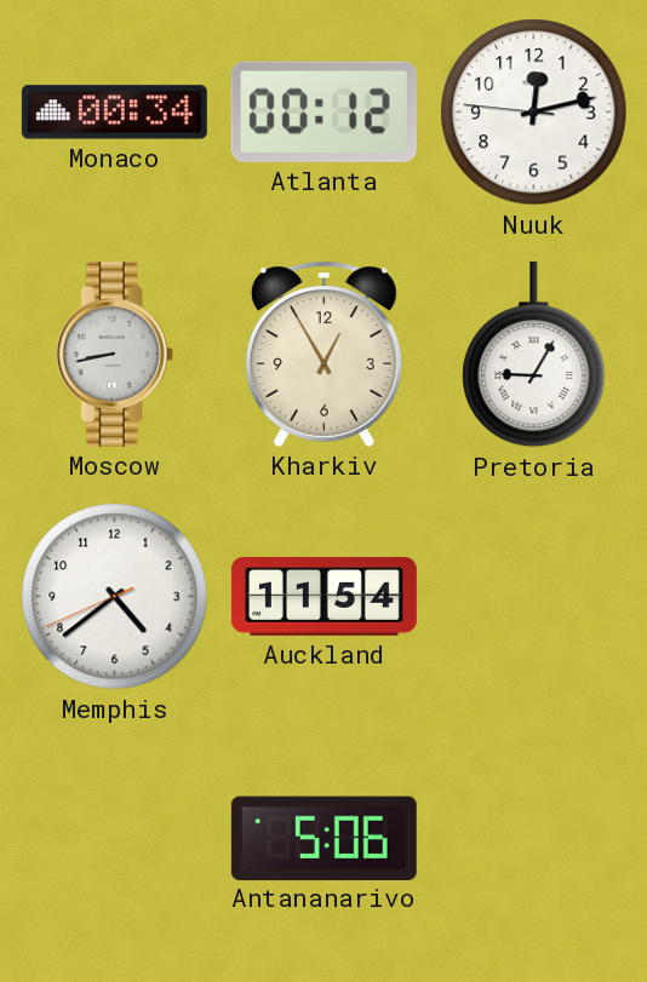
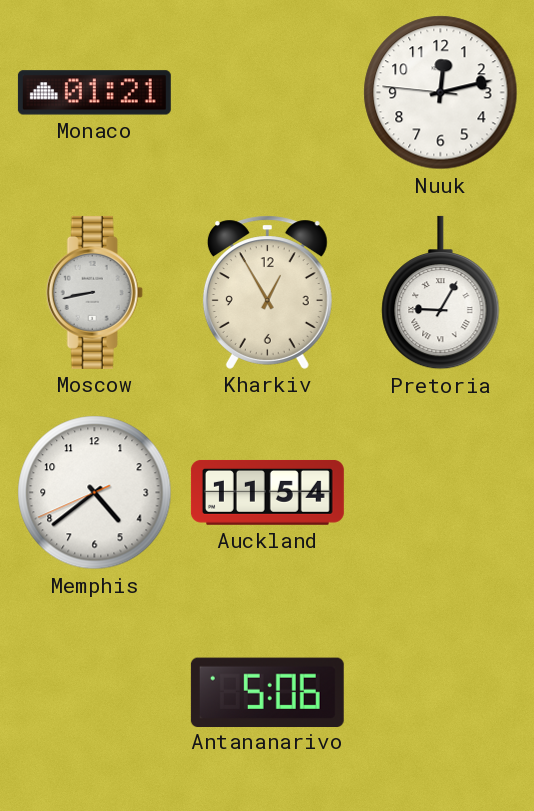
Monaco: 00:34 -> 01:21
Atlanta: 00:12 -> none
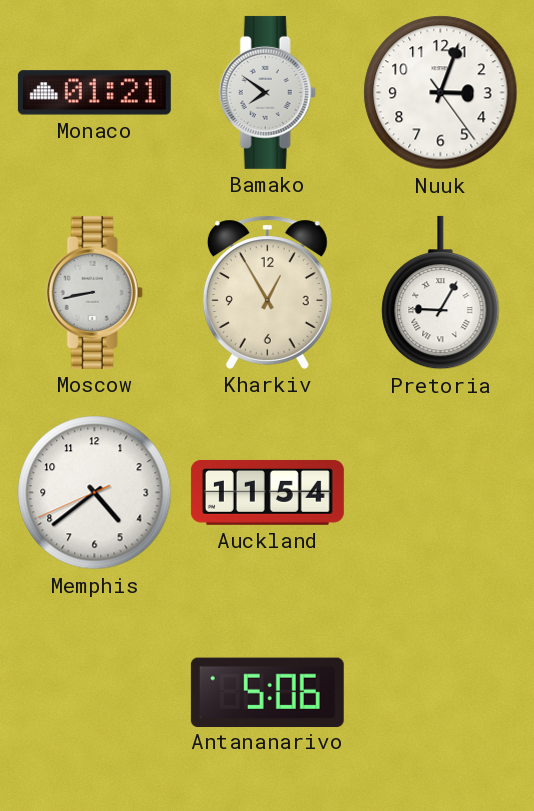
Bamako: none -> 7:51
Nuuk: 12:12 -> 3:03
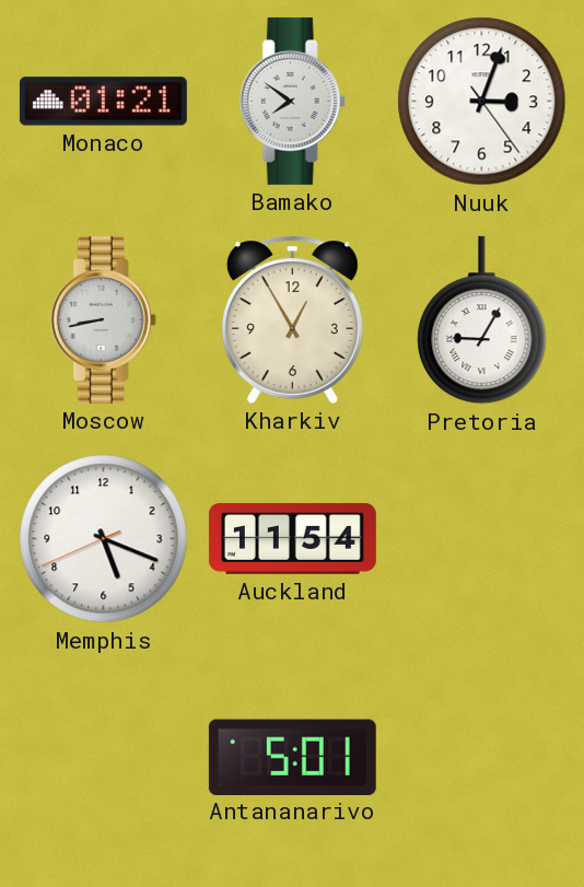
Memphis: 4:38 -> 5:18
Antananarivo: 5:06 -> 5:01
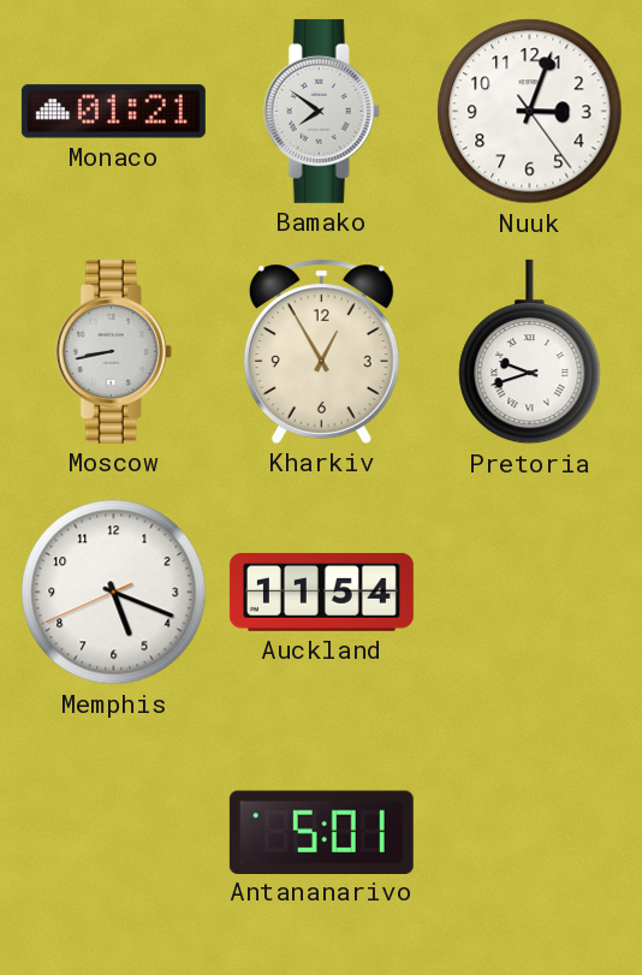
Pretoria: 9:05 -> 9:42
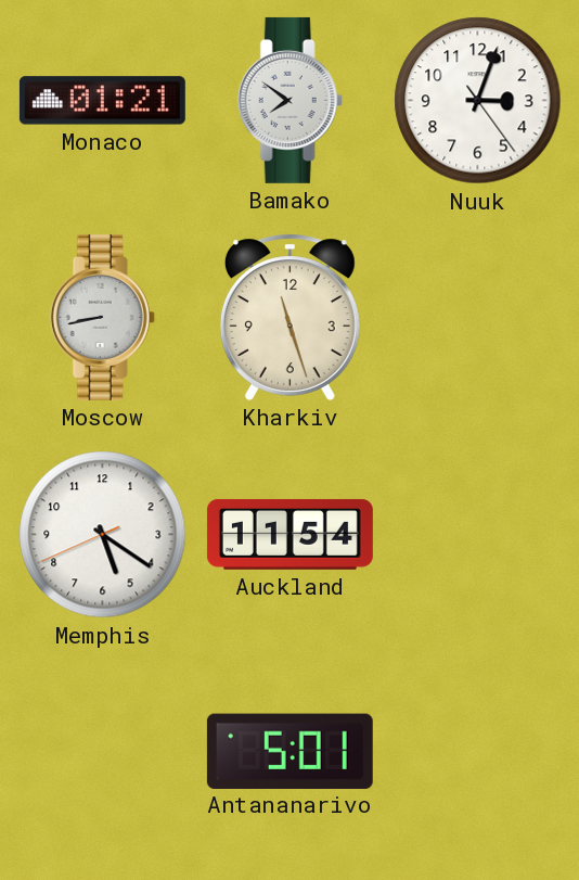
Kharkiv: 12:55 -> 11:27
Pretoria: 9:42 -> none
Memphis: 5:18 -> 5:20
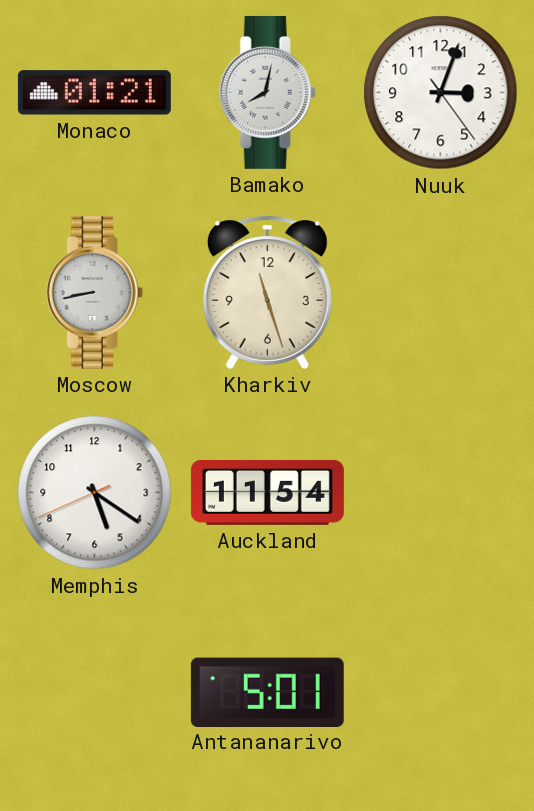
Bamako: 7:51 -> 8:02
